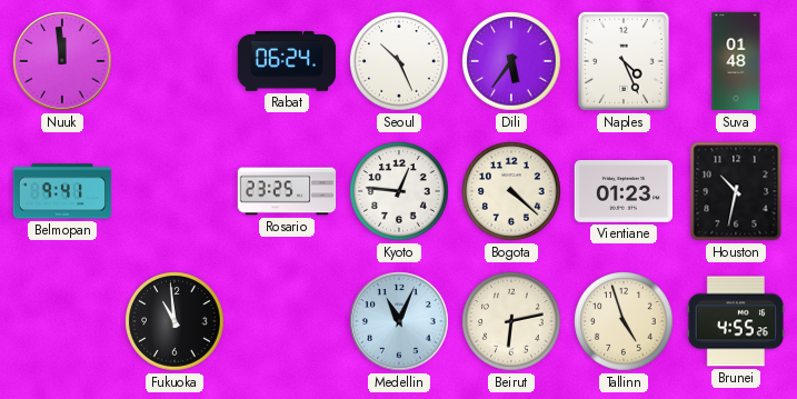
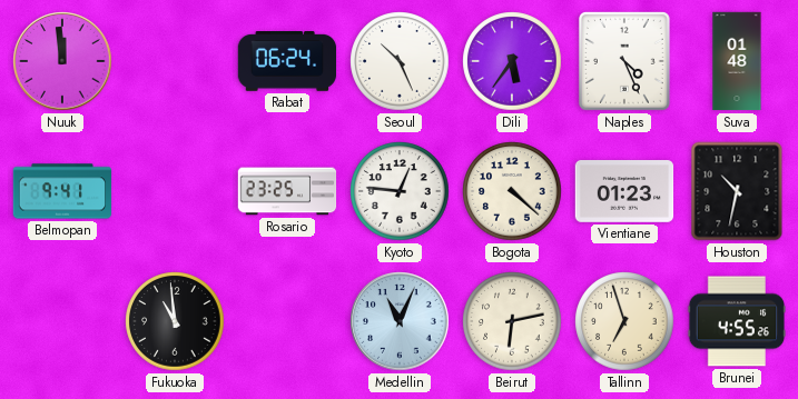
Tallinn: 4:57 -> 6:57
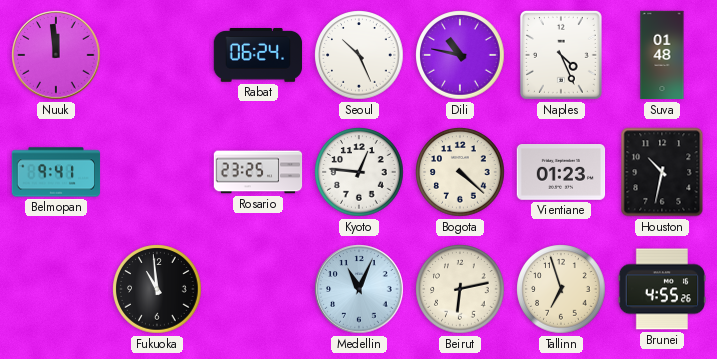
Dili: 5:36 -> 10:47
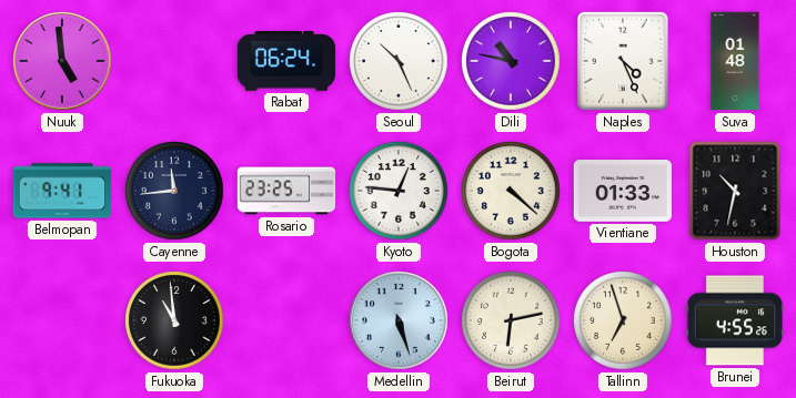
Nuuk: 11:59 -> 4:59
Cayenne: none -> 11:44
Vientiane: 01:23 -> 01:33
Medellin: 11:04 -> 5:27
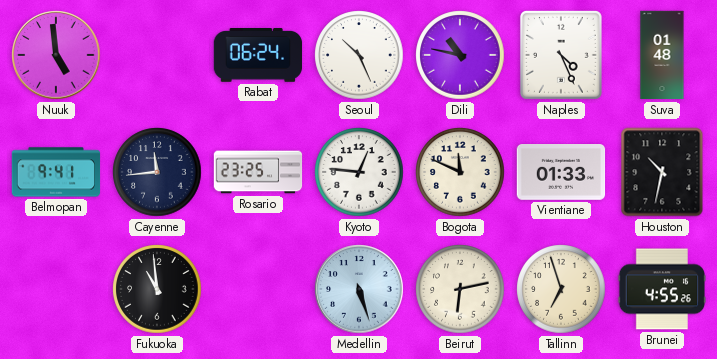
Bogota: 4:22 -> 11:49
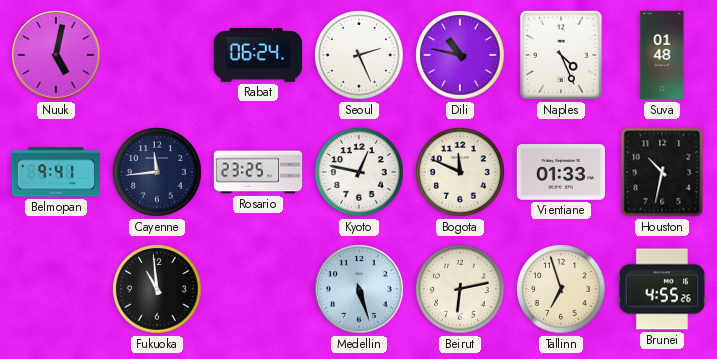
Nuuk: 4:59 -> 5:02
Seoul: 10:26 -> 2:26
Kyoto: 12:46 -> 12:47
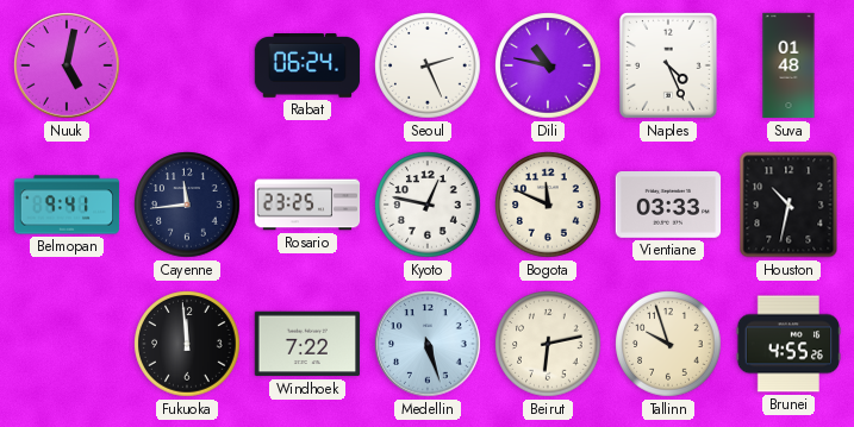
Vientiane: 01:33 -> 03:33
Fukuoka: 10:59 -> 11:59
Windhoek: none -> 7:22
Tallinn: 6:57 -> 9:57
